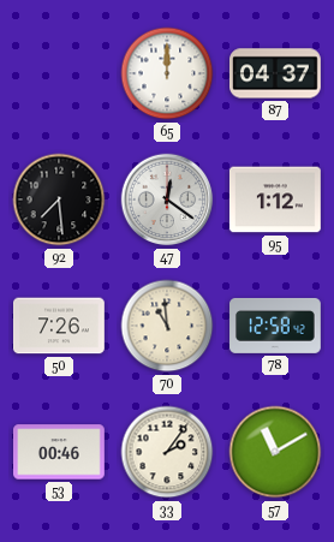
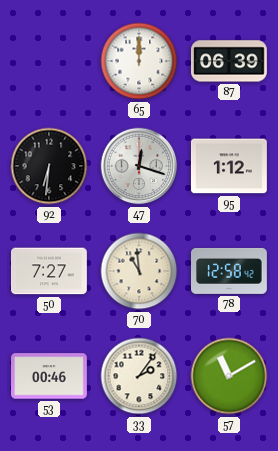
87: 04:37 -> 06:39
92: 7:29 -> 6:31
47: 12:21 -> 12:18
50: 7:26 -> 7:27
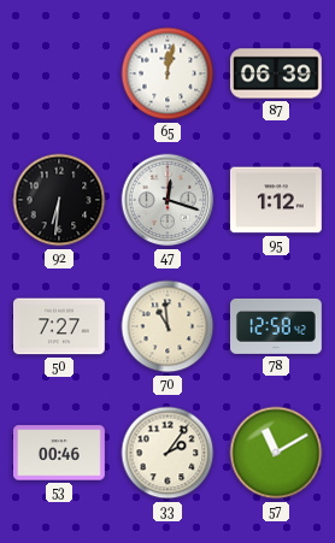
65: 12:00 -> 12:02
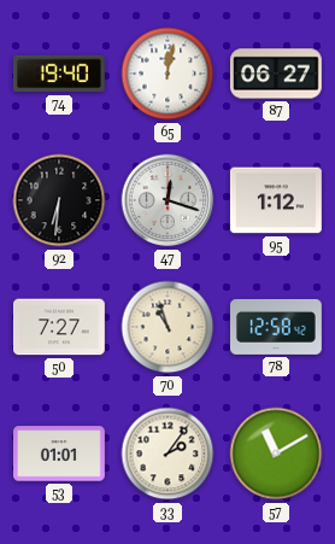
74: none -> 19:40
87: 06:39 -> 06:27
70: 10:59 -> 10:57
53: 00:46 -> 01:01
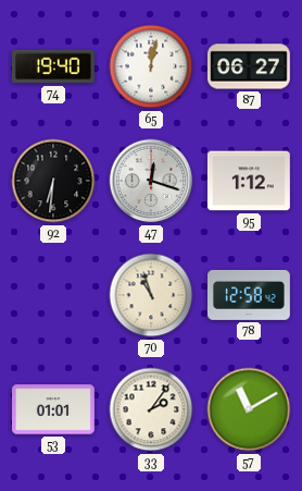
50: 7:27 -> none
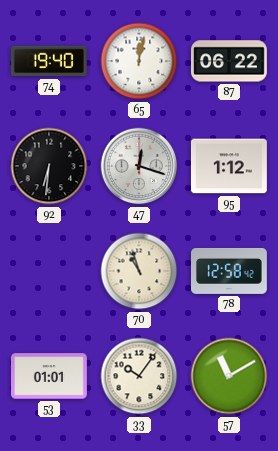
87: 06:27 -> 06:22
33: 2:06 -> 10:06
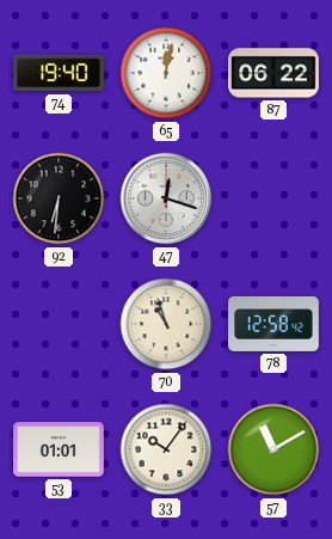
95: 1:12 -> none
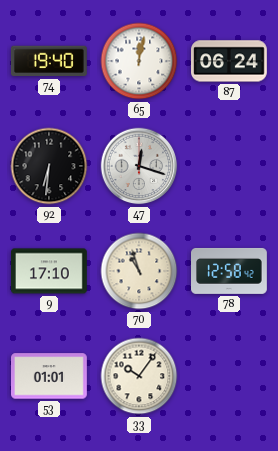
87: 06:22 -> 06:24
9: none -> 17:10
57: 11:10 -> none
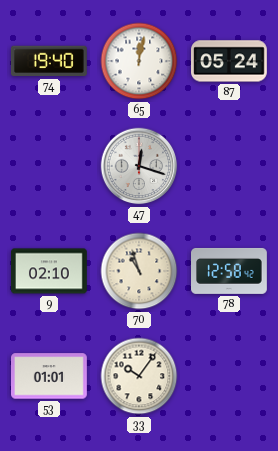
87: 06:24 -> 05:24
92: 6:31 -> none
9: 17:10 -> 02:10
